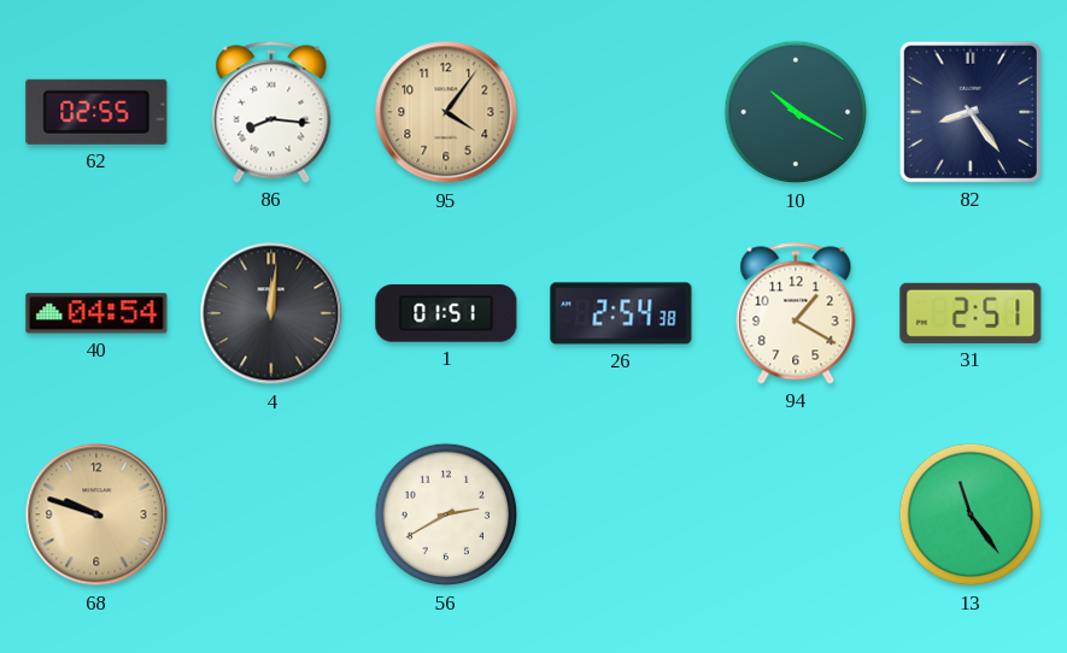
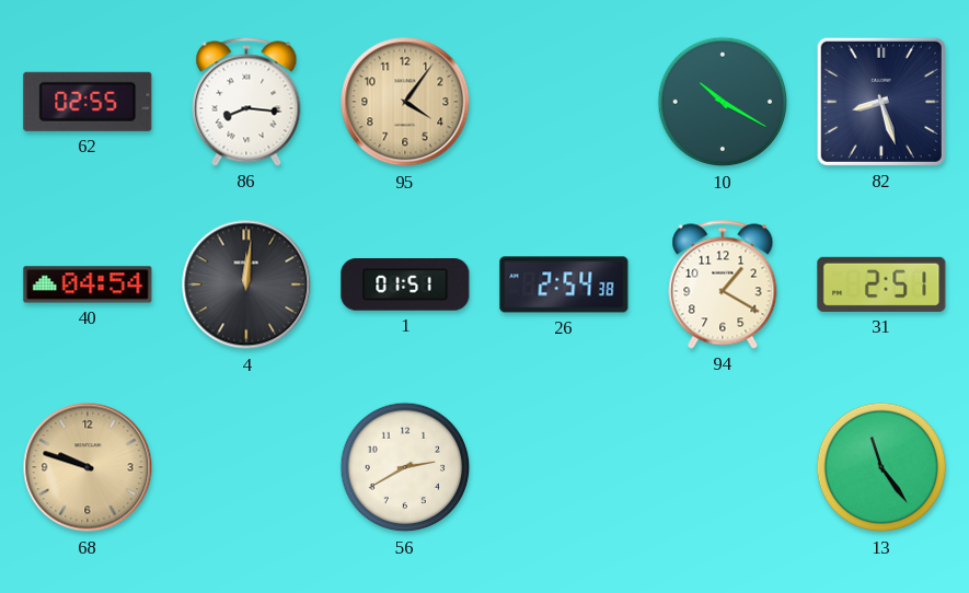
82: 8:24 -> 8:27
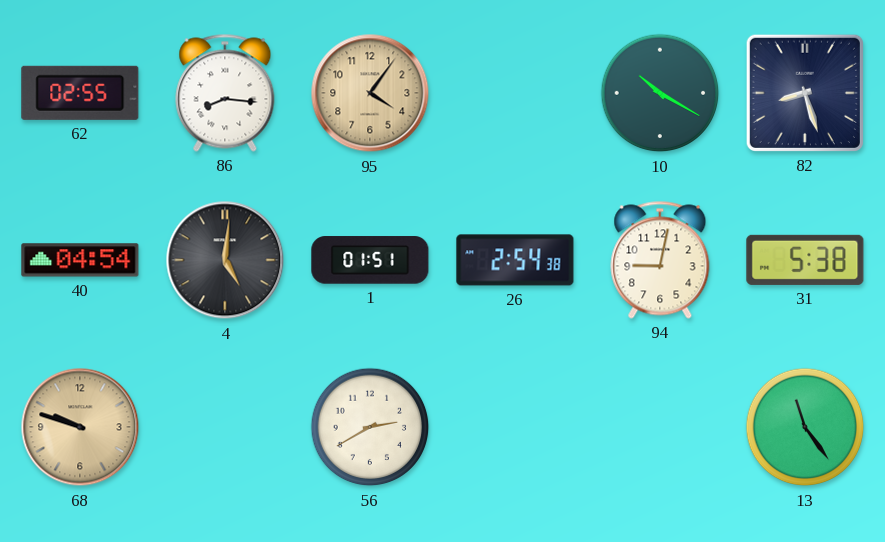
4: 12:01 -> 5:01
94: 1:20 -> 9:02
31: 2:51 -> 5:38
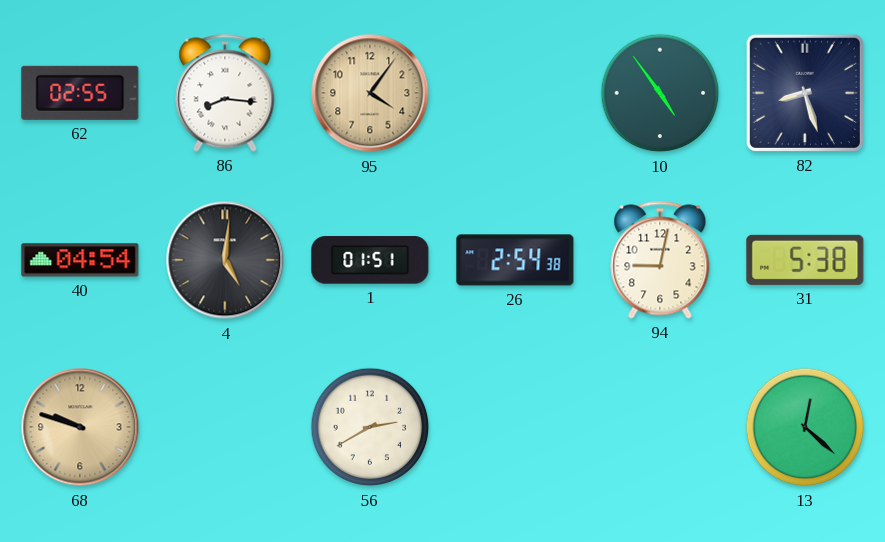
10: 10:20 -> 4:54
13: 11:24 -> 12:22
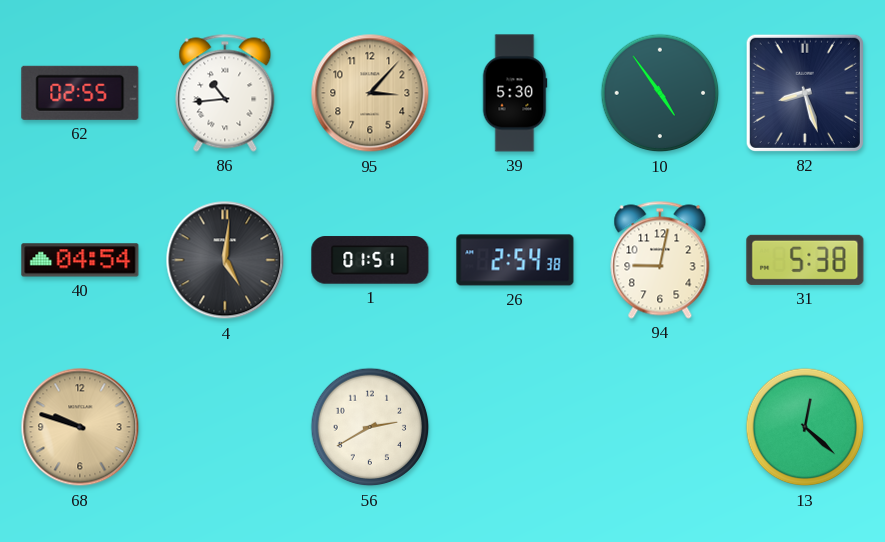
86: 8:16 -> 10:44
95: 4:06 -> 3:07
39: none -> 5:30
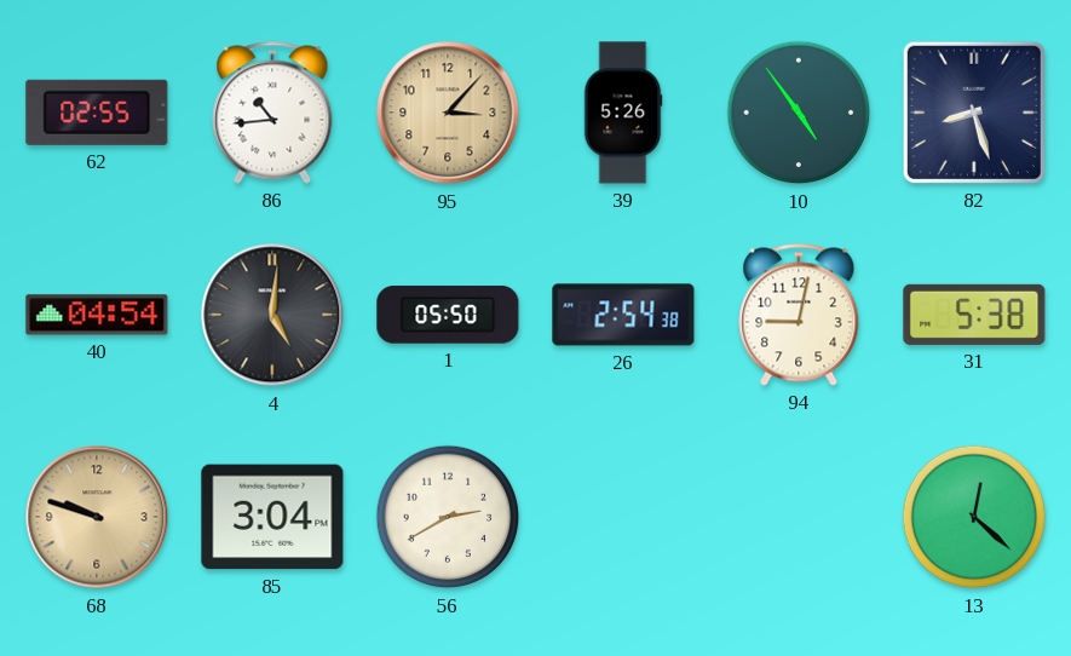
39: 5:30 -> 5:26
1: 01:51 -> 05:50
85: none -> 3:04
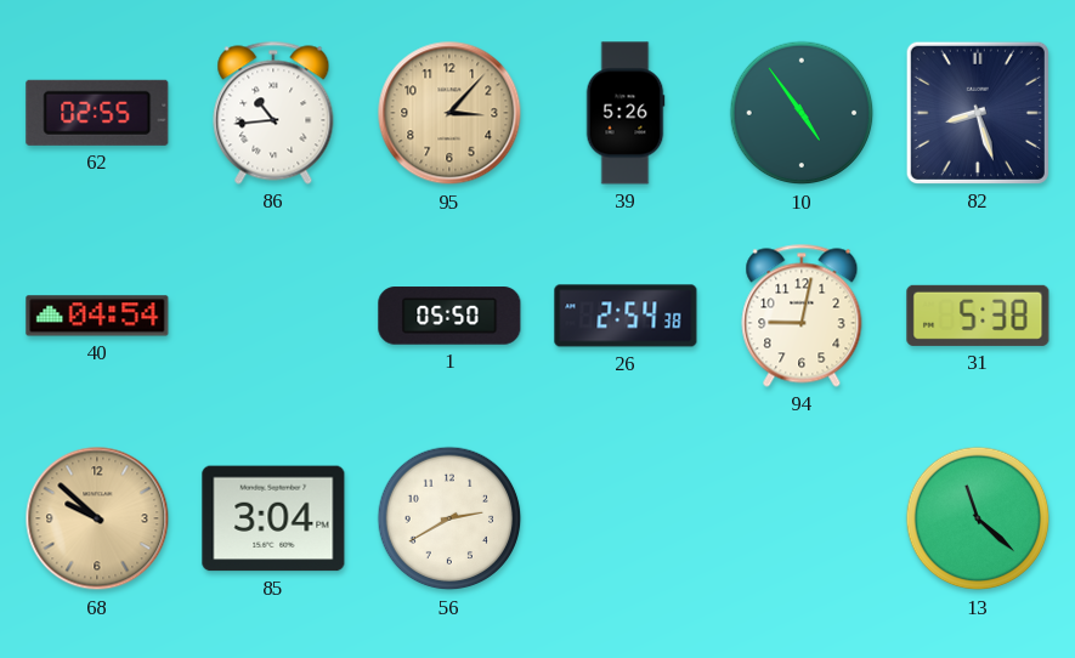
4: 5:01 -> none
68: 9:48 -> 9:52
13: 12:22 -> 11:22
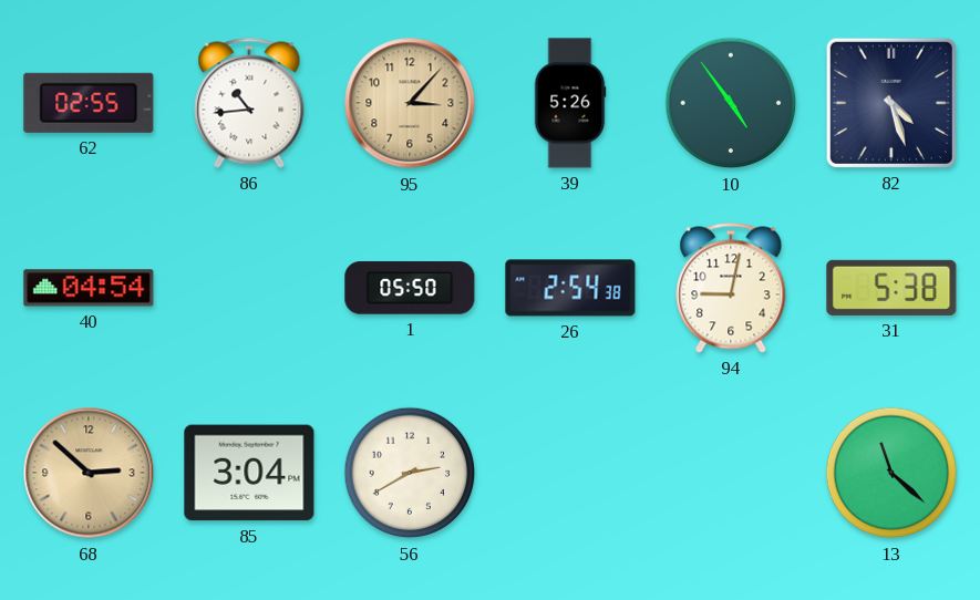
82: 8:27 -> 4:27
68: 9:52 -> 2:52
